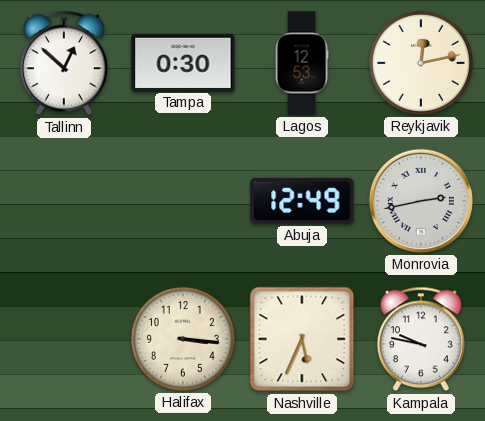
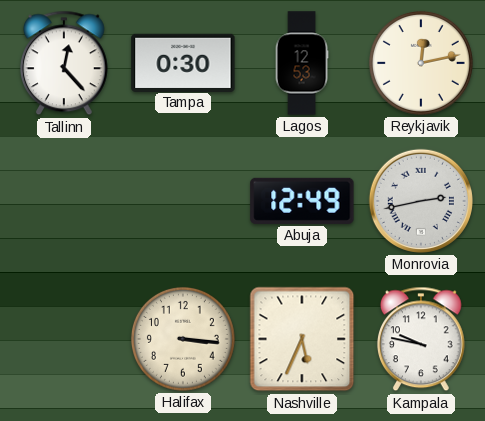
Tallinn: 12:52 -> 12:23
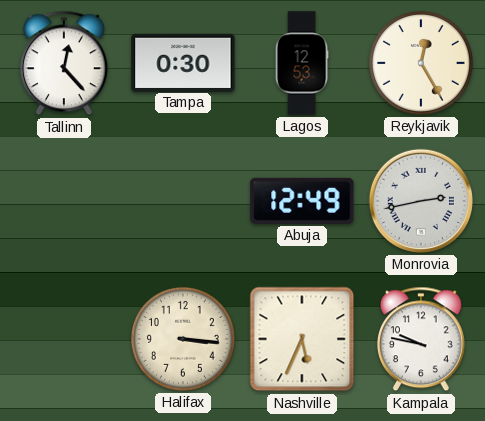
Reykjavik: 12:13 -> 12:25
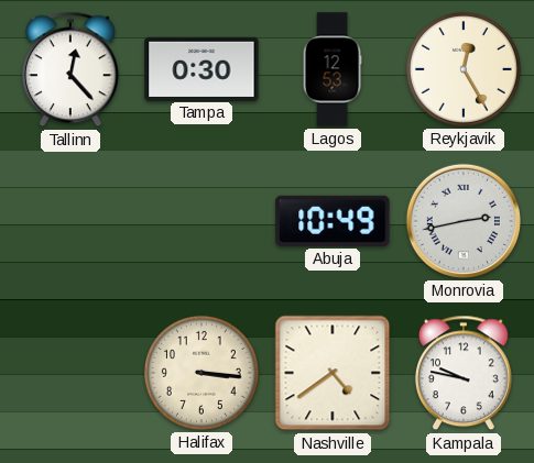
Abuja: 12:49 -> 10:49
Nashville: 5:34 -> 4:39
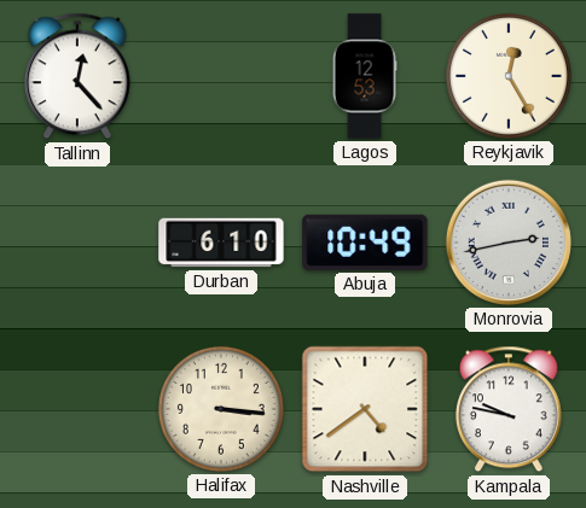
Tampa: 0:30 -> none
Durban: none -> 6:10
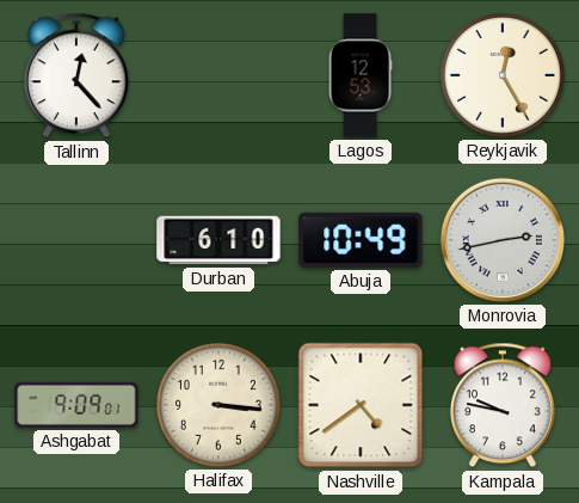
Ashgabat: none -> 9:09
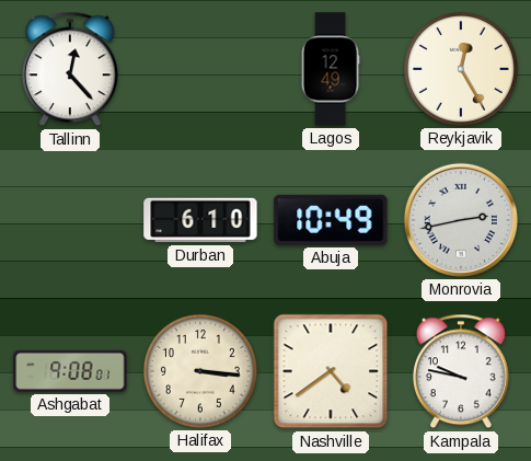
Lagos: 12:53 -> 12:49
Ashgabat: 9:09 -> 9:08
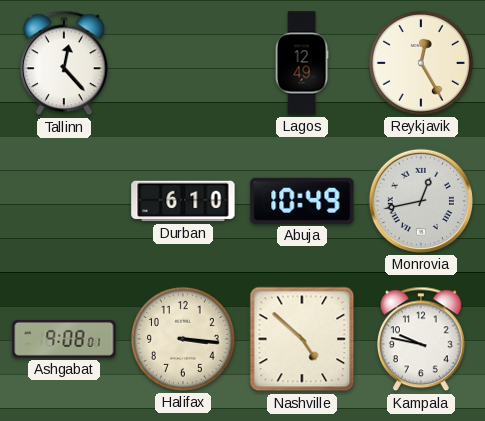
Monrovia: 2:43 -> 12:43
Nashville: 4:39 -> 4:52
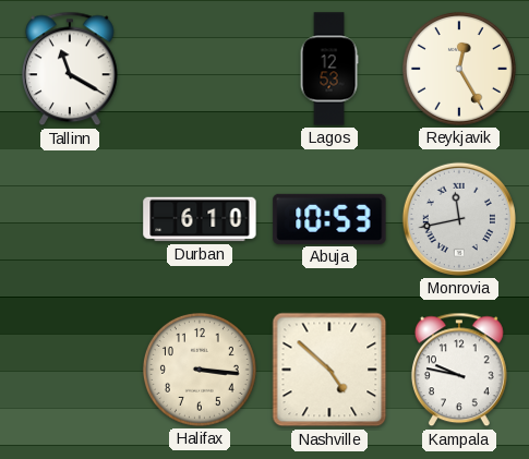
Tallinn: 12:23 -> 11:20
Lagos: 12:49 -> 12:53
Abuja: 10:49 -> 10:53
Monrovia: 12:43 -> 11:43
Ashgabat: 9:08 -> none
